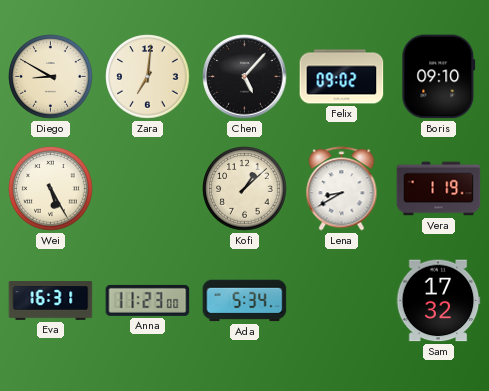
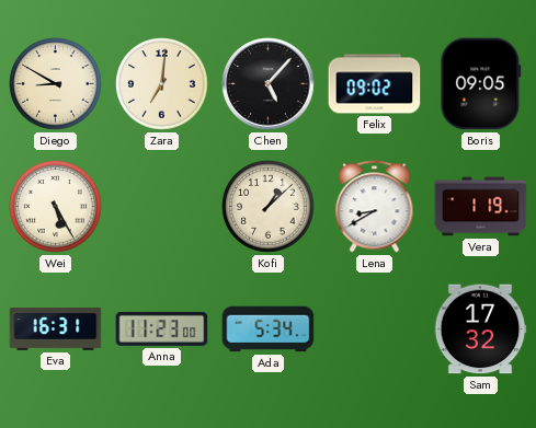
Boris: 09:10 -> 09:05
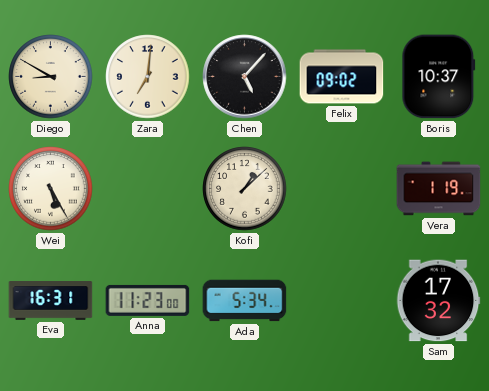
Boris: 09:05 -> 10:37
Lena: 8:40 -> none
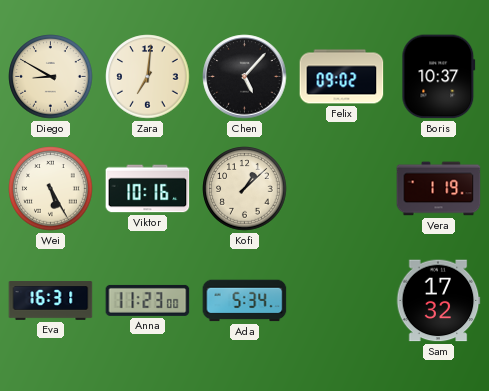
Viktor: none -> 10:16
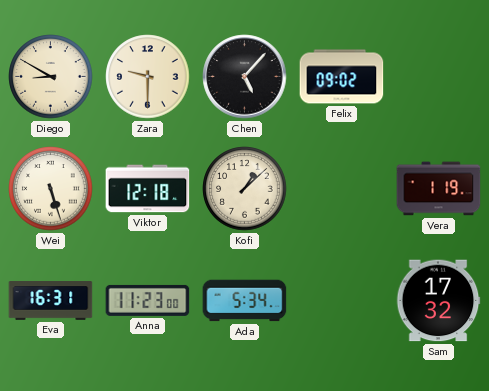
Zara: 7:01 -> 9:30
Boris: 10:37 -> none
Wei: 5:25 -> 5:27
Viktor: 10:16 -> 12:18
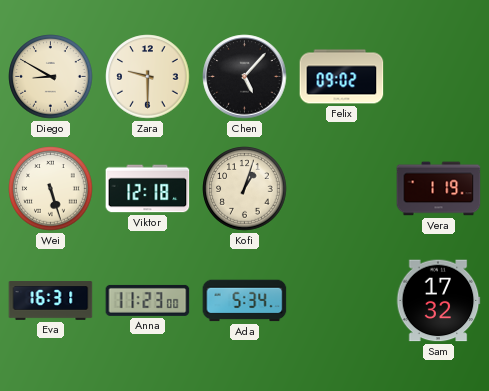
Kofi: 1:08 -> 1:03
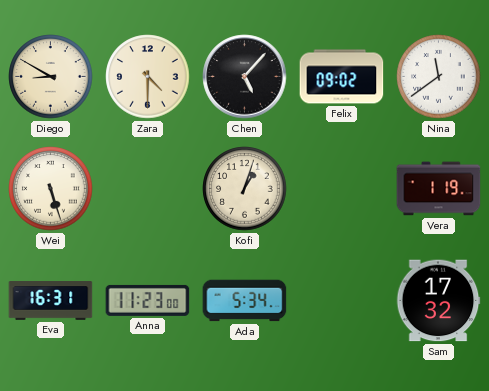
Zara: 9:30 -> 4:30
Nina: none -> 11:39
Viktor: 12:18 -> none
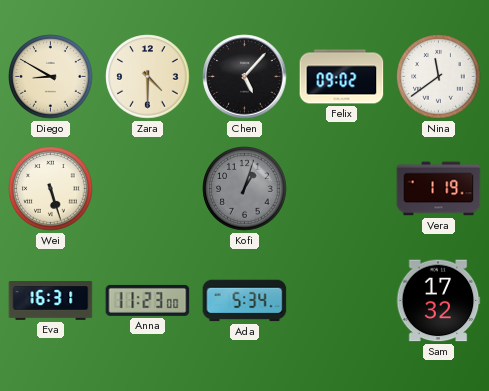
Kofi dial: cream -> grey
